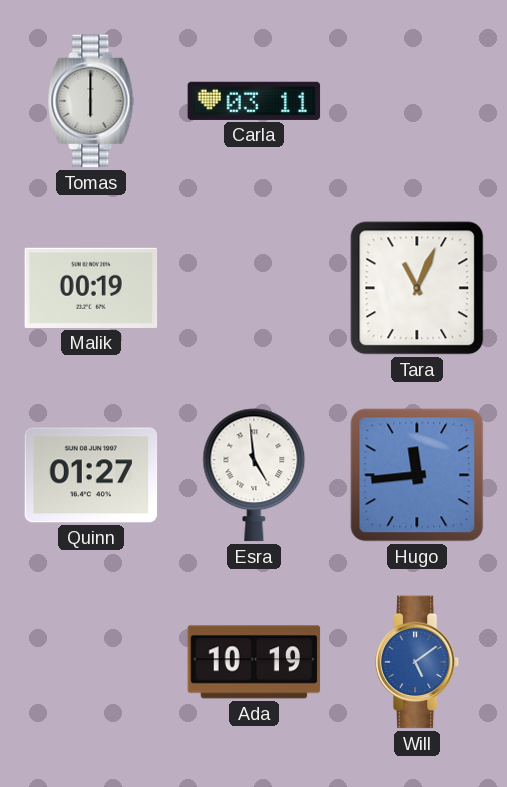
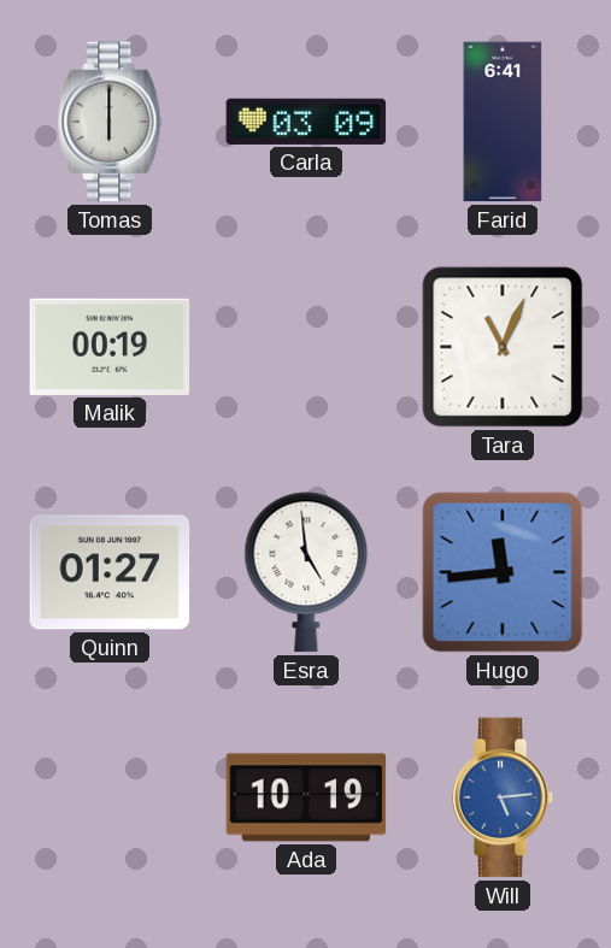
Carla: 03:11 -> 03:09
Farid: none -> 6:41
Will: 5:09 -> 5:14
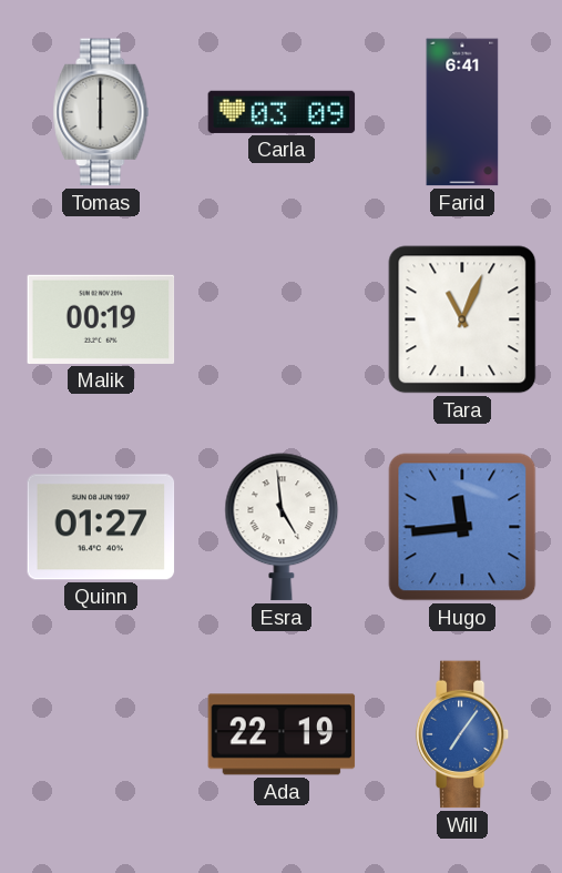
Ada: 10:19 -> 22:19
Will: 5:14 -> 7:06
